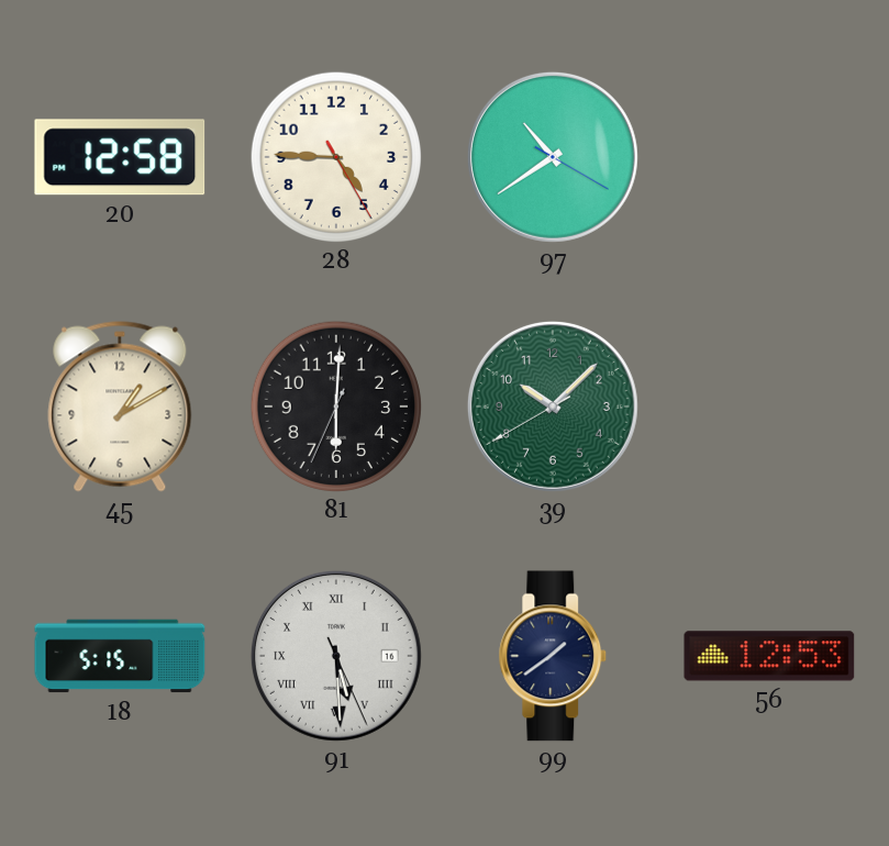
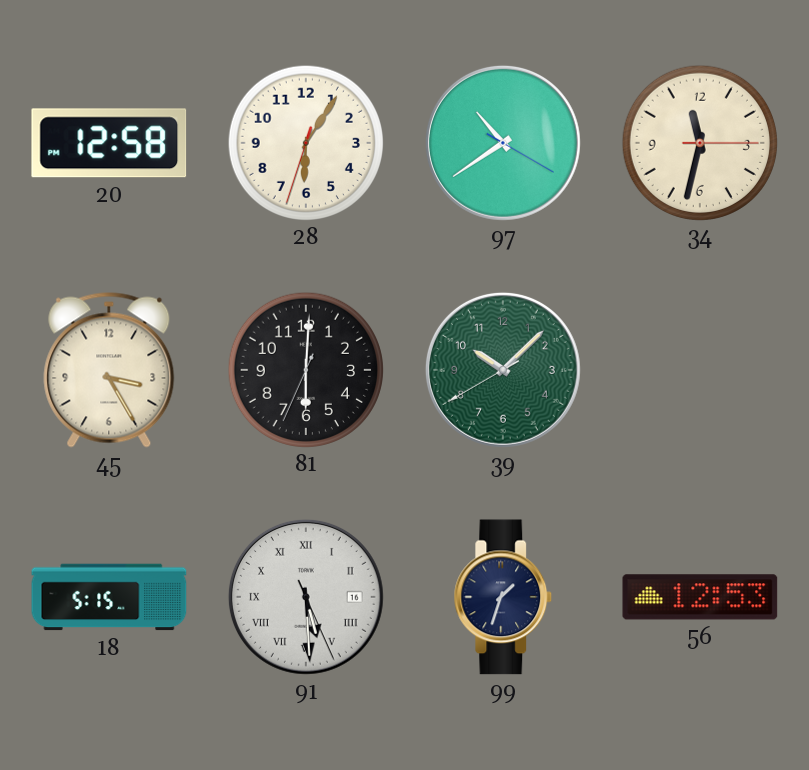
28: 4:45 -> 6:05
34: none -> 11:32
45: 1:10 -> 3:25
99: 1:39 -> 1:33
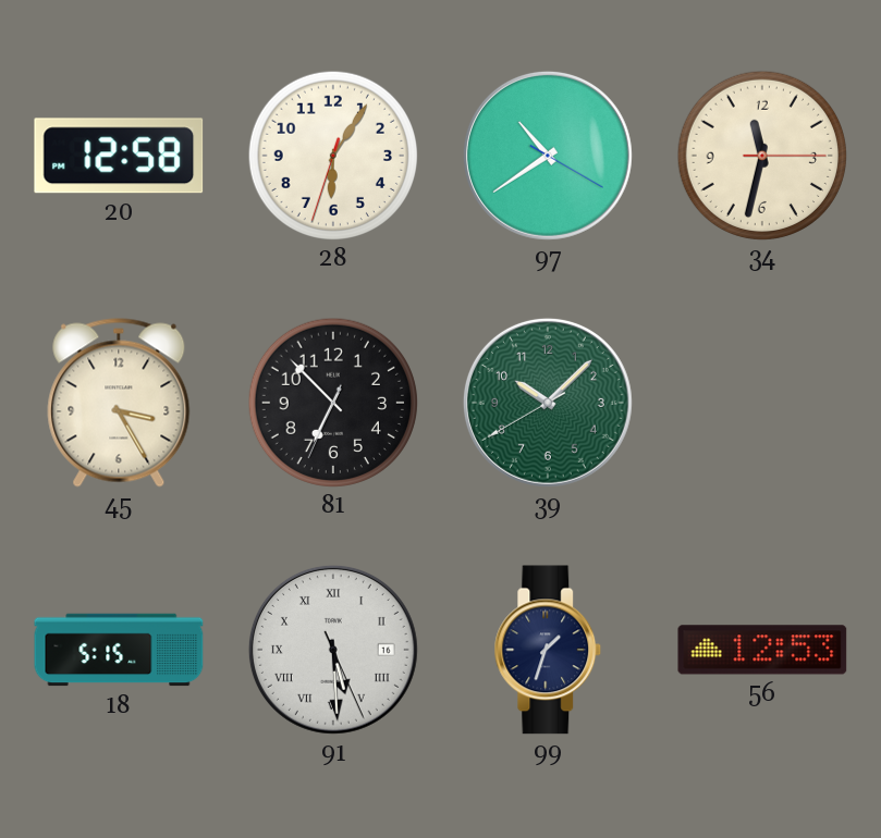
81: 6:00 -> 6:52
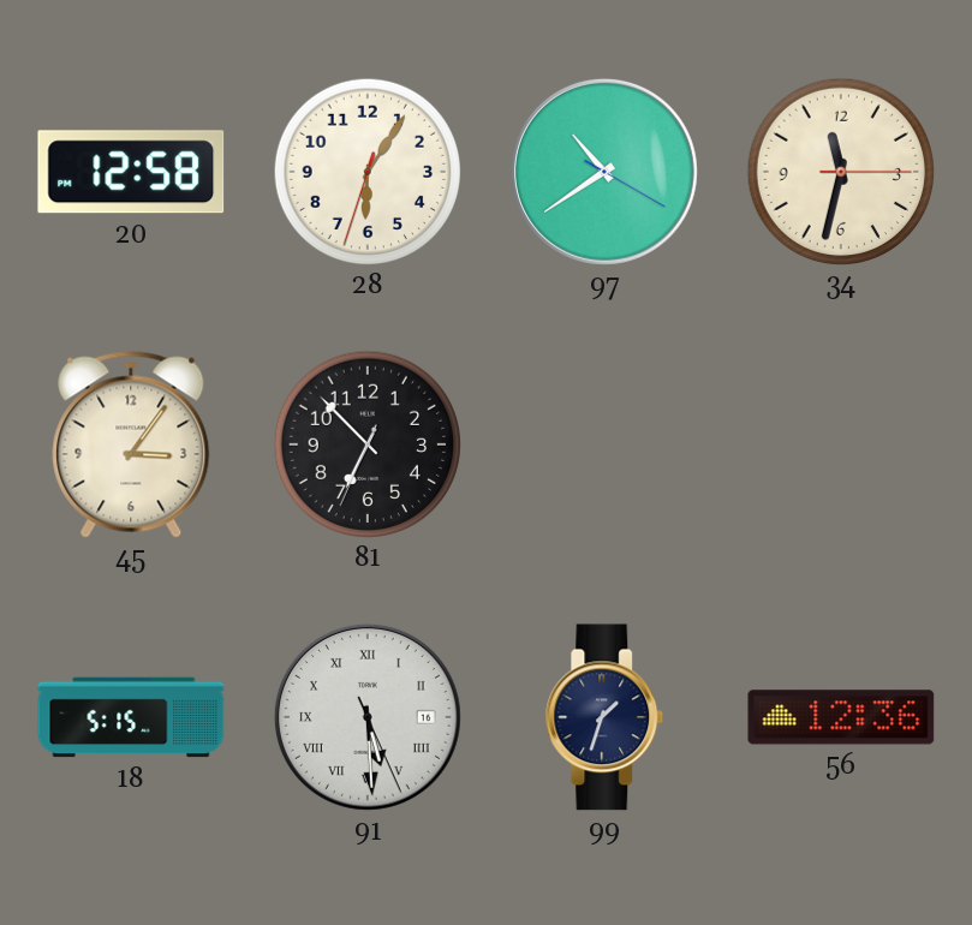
45: 3:25 -> 3:06
39: 10:07 -> none
56: 12:53 -> 12:36
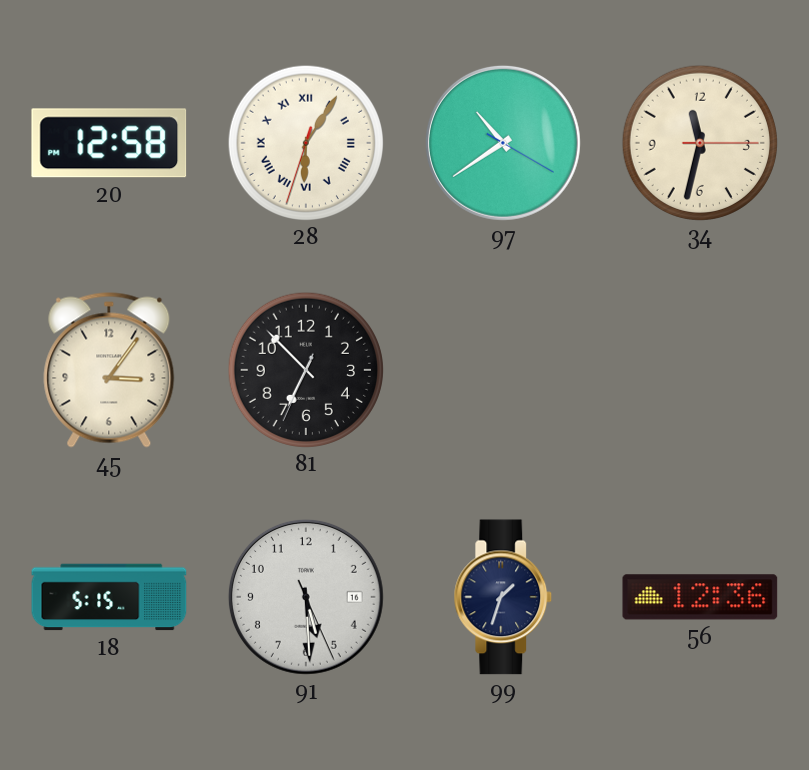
28 numerals: Arabic -> Roman
91 numerals: Roman -> Arabic
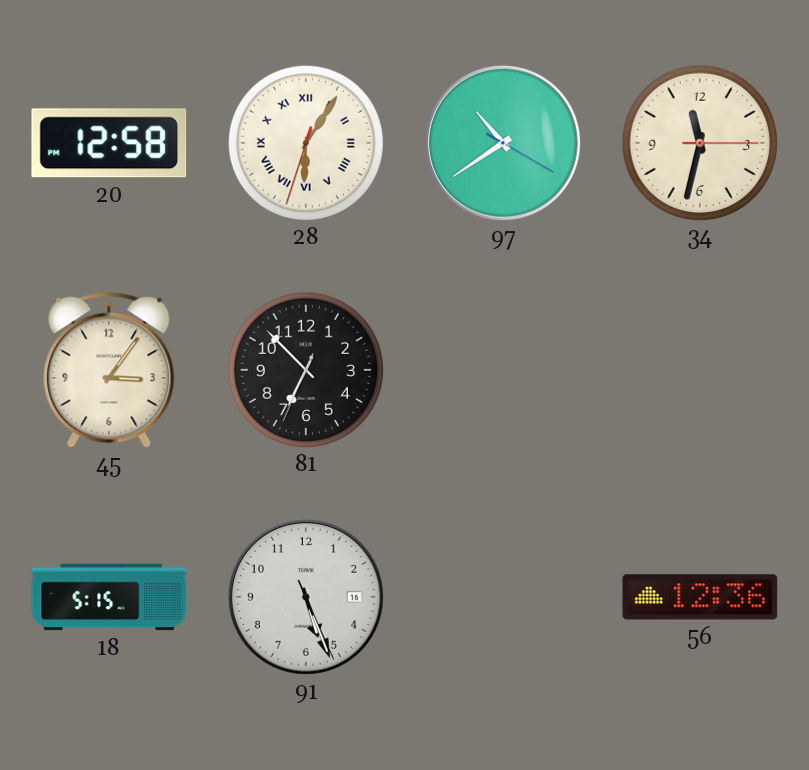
91: 5:29 -> 5:26
99: 1:33 -> none
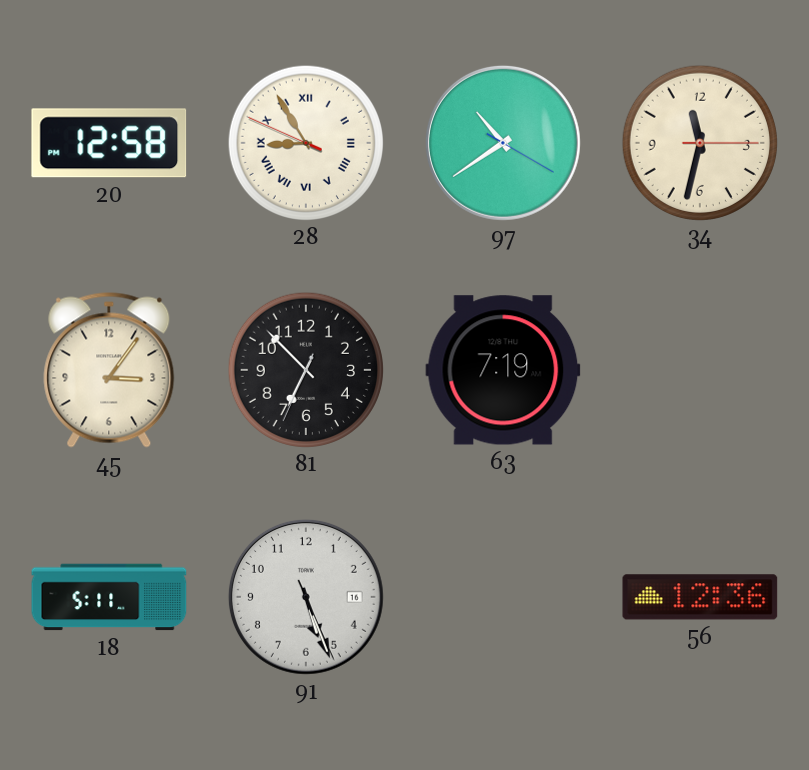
28: 6:05 -> 8:54
63: none -> 7:19
18: 5:15 -> 5:11
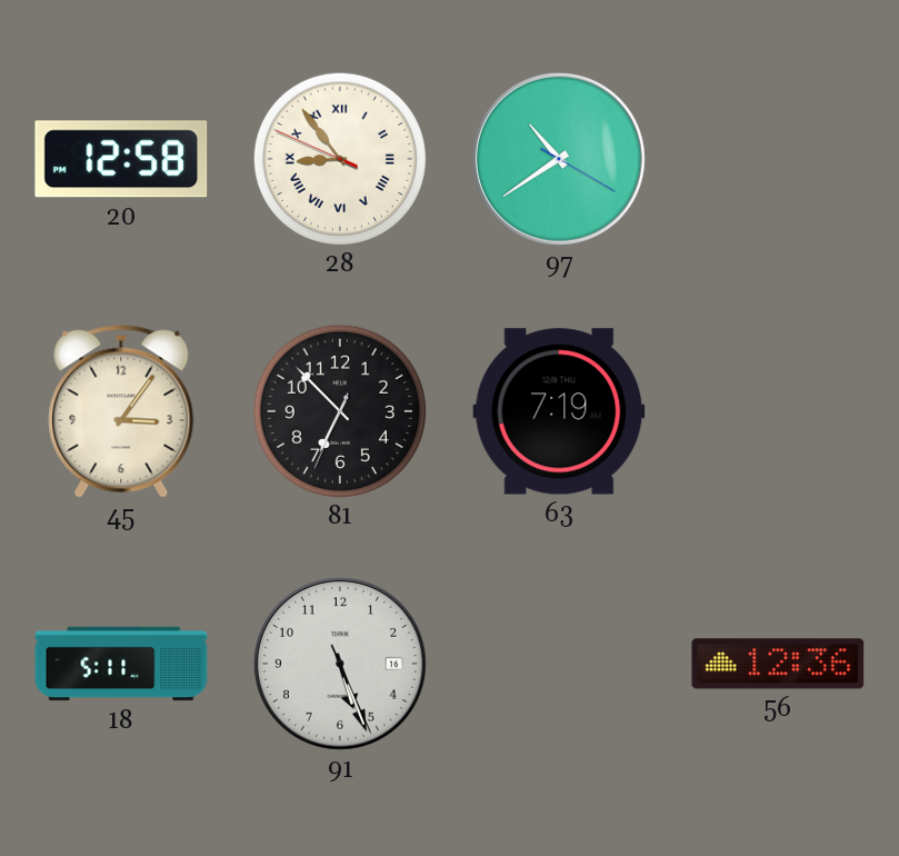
28: 8:54 -> 8:53
34: 11:32 -> none
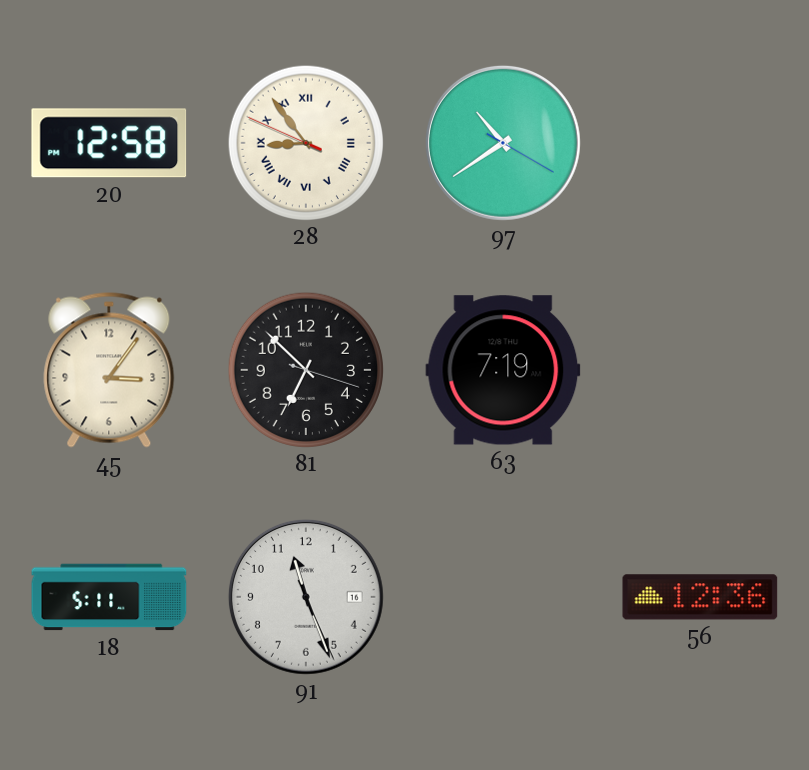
81: 6:52:34 -> 6:52:18
91: 5:26 -> 11:26
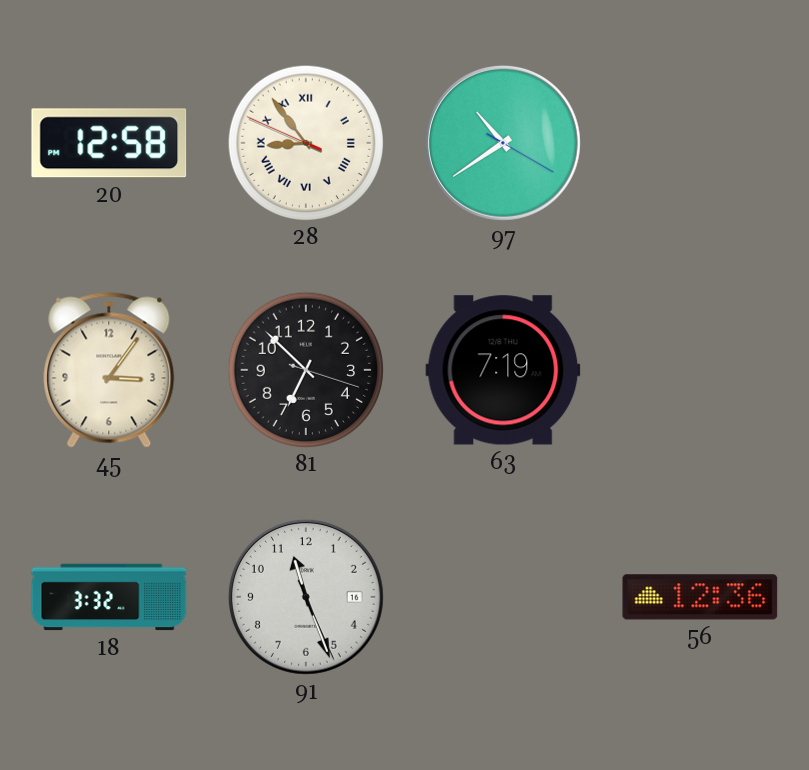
18: 5:11 -> 3:32
